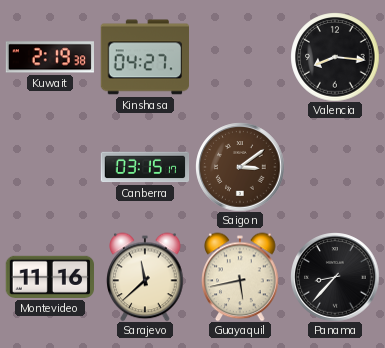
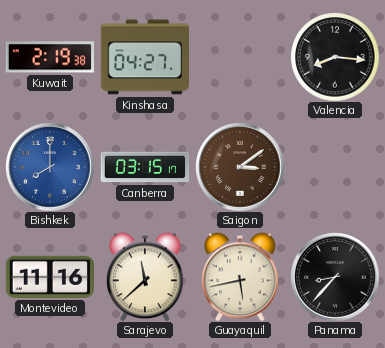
Bishkek: none -> 8:00
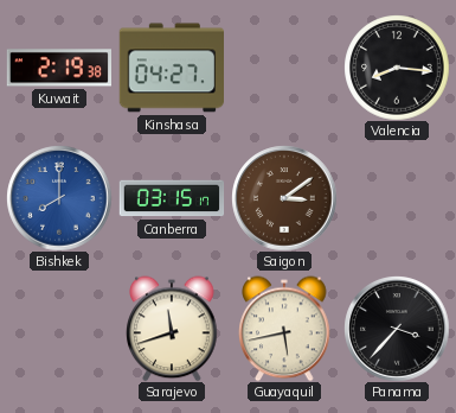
Montevideo: 11:16 -> none
Sarajevo: 11:38 -> 11:42
Panama: 8:37 -> 3:37
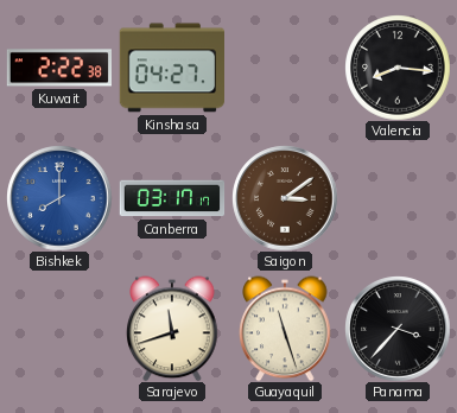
Kuwait: 2:19 -> 2:22
Canberra: 03:15 -> 03:17
Guayaquil: 5:43 -> 11:27
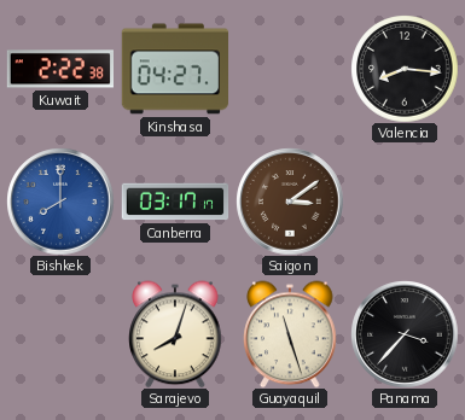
Sarajevo: 11:42 -> 8:03
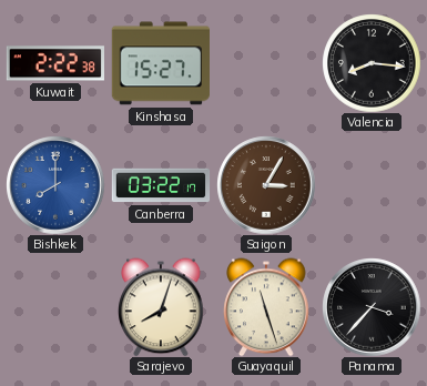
Kinshasa: 04:27 -> 15:27
Canberra: 03:17 -> 03:22
Saigon: 3:09 -> 3:05
